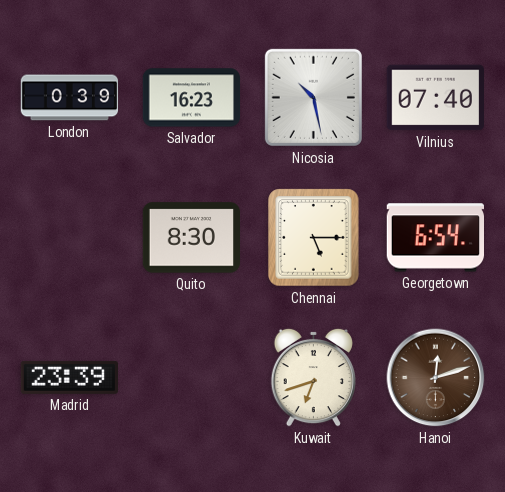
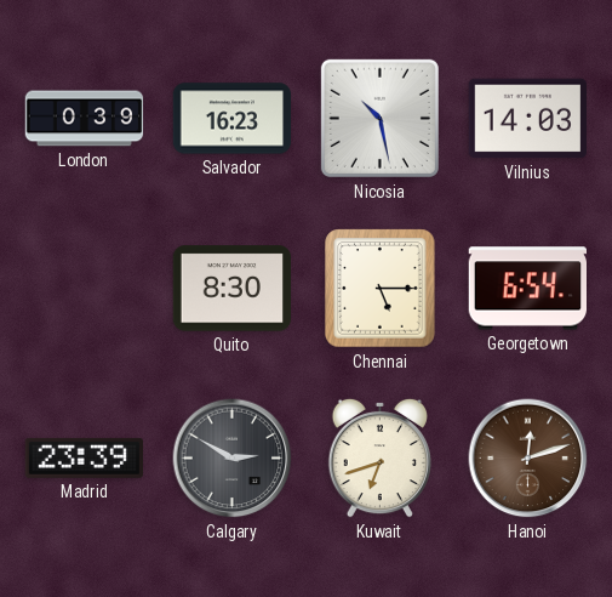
Vilnius: 07:40 -> 14:03
Calgary: none -> 2:50
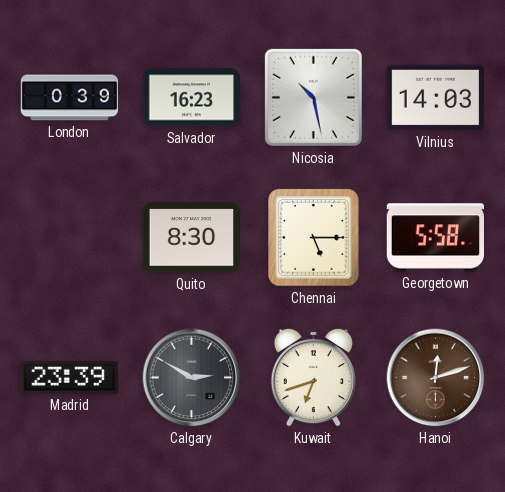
Georgetown: 6:54 -> 5:58
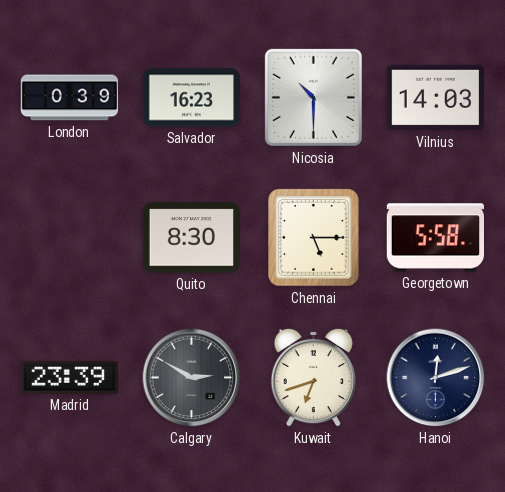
Nicosia: 10:28 -> 10:30
Hanoi dial: brown -> navy
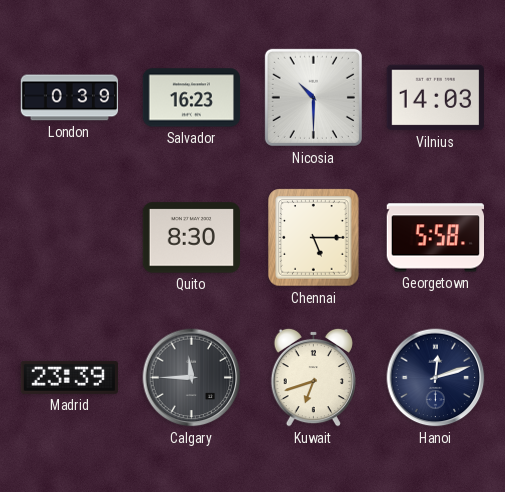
Calgary: 2:50 -> 11:45
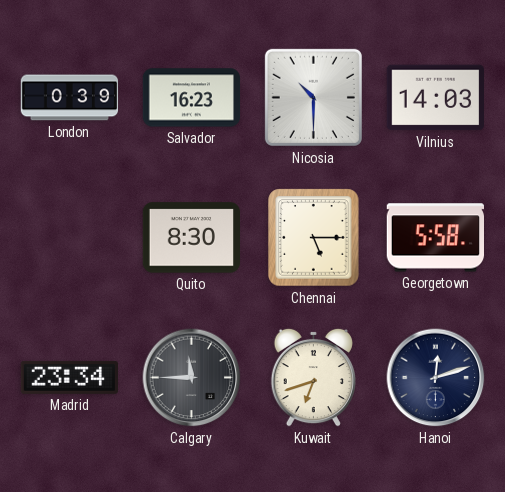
Madrid: 23:39 -> 23:34
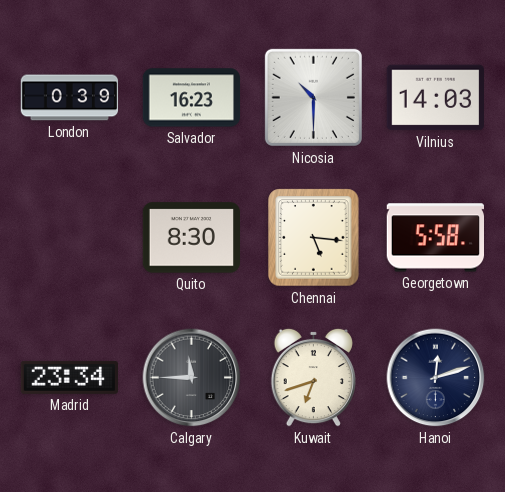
Chennai: 5:15 -> 5:16
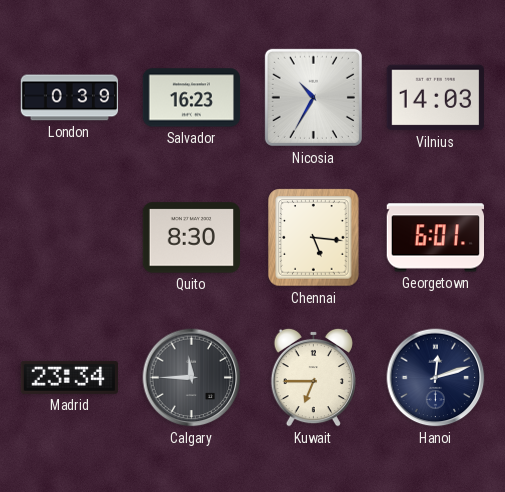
Nicosia: 10:30 -> 10:35
Georgetown: 5:58 -> 6:01
Kuwait: 6:42 -> 6:45
